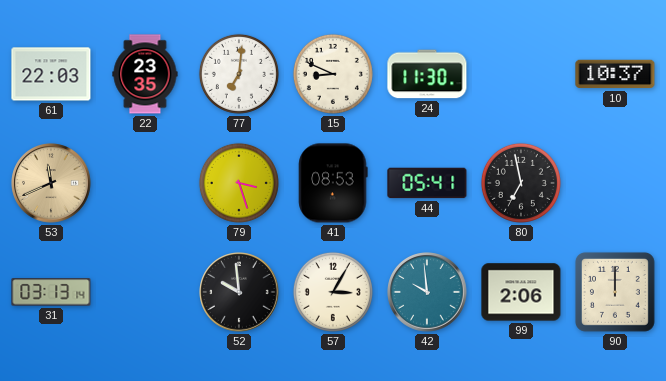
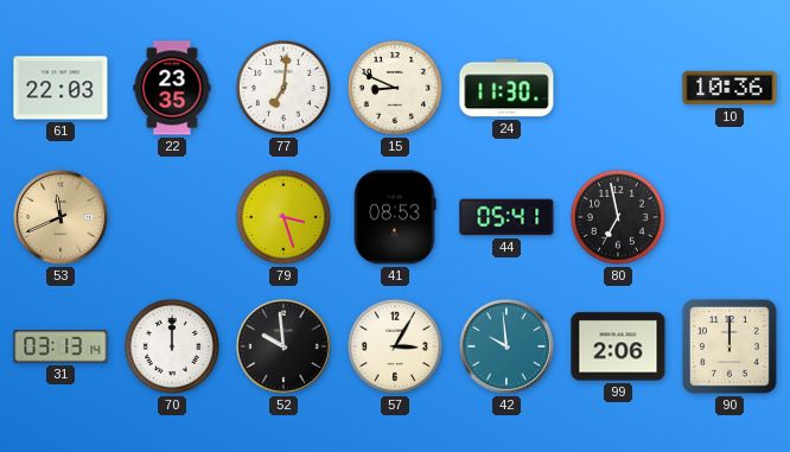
10: 10:37 -> 10:36
70: none -> 12:00
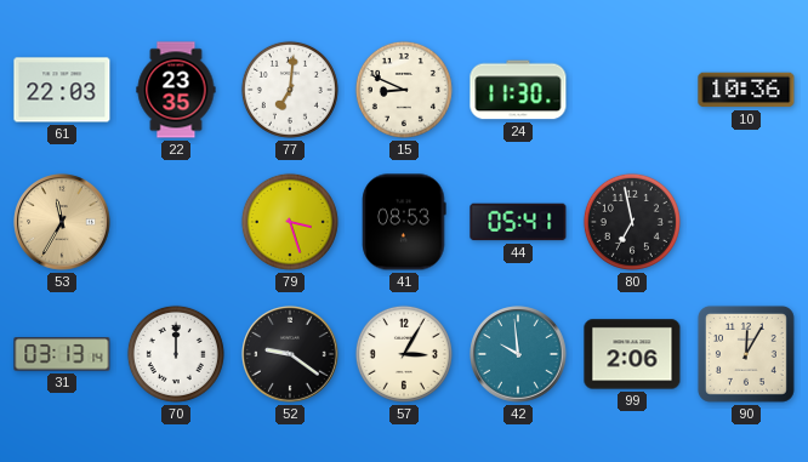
53: 11:41 -> 11:35
52: 9:59 -> 9:21
90: 12:00 -> 12:05
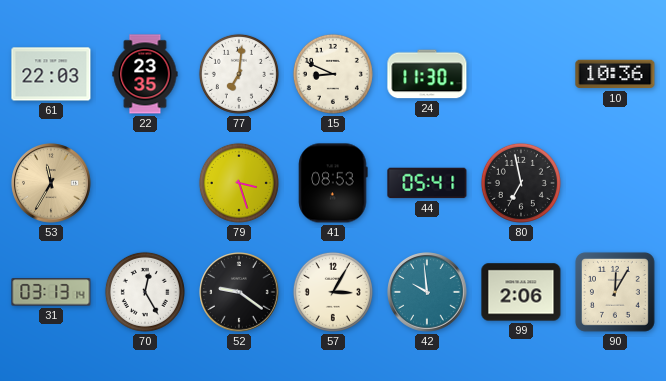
70: 12:00 -> 12:25
